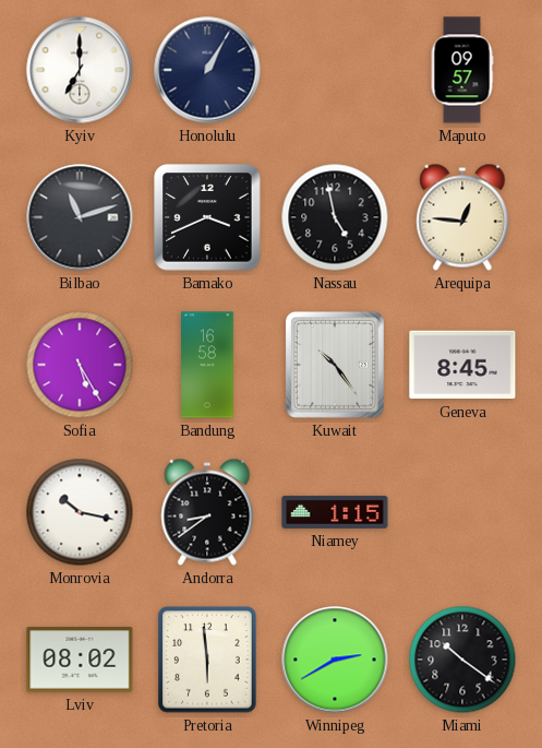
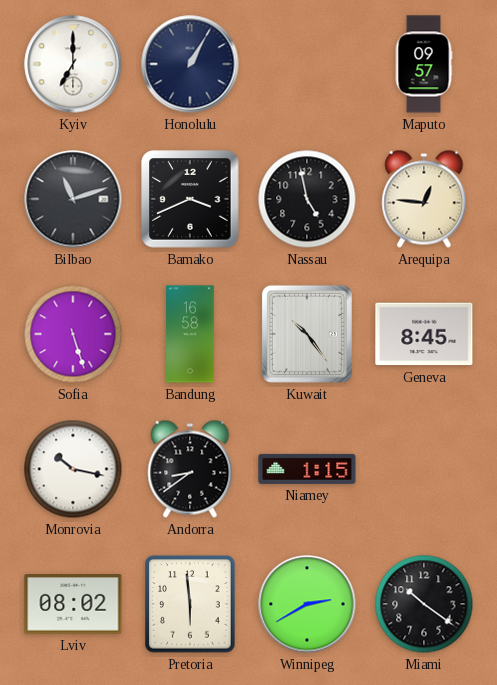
Sofia: 5:25 -> 5:27
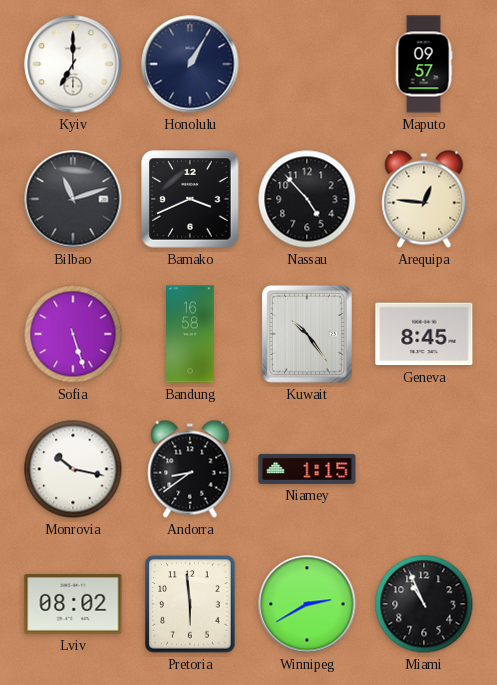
Nassau: 4:58 -> 4:53
Miami: 10:21 -> 10:56
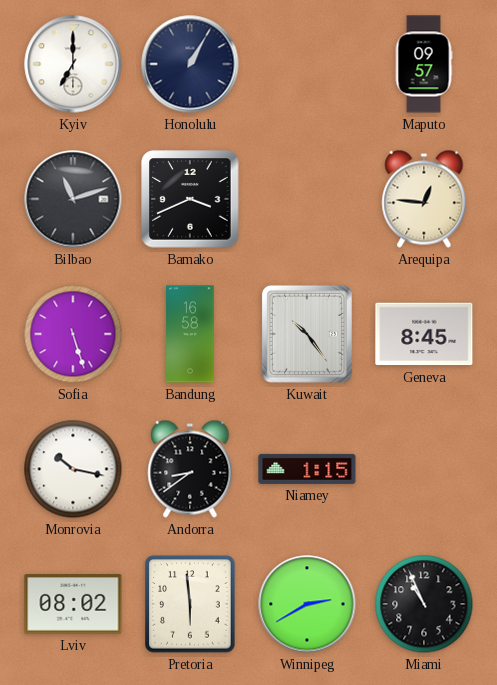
Nassau: 4:53 -> none
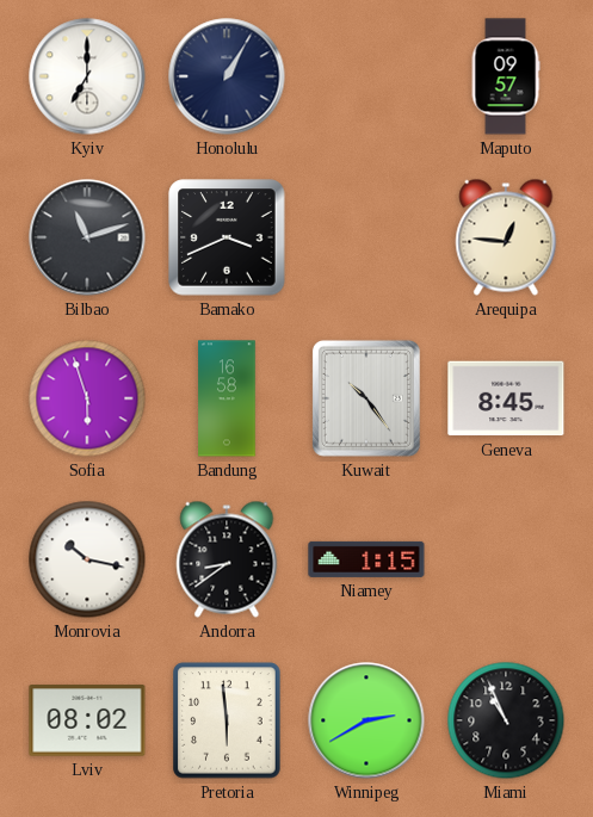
Sofia: 5:27 -> 5:57
